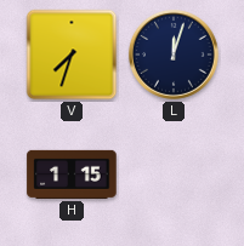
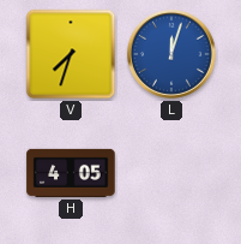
L dial: navy -> blue
H: 1:15 -> 4:05
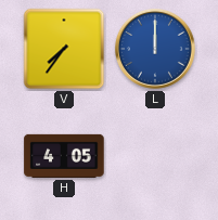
V: 7:33 -> 7:36
L: 12:03 -> 12:00
